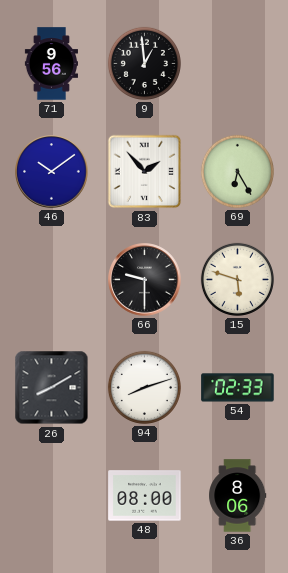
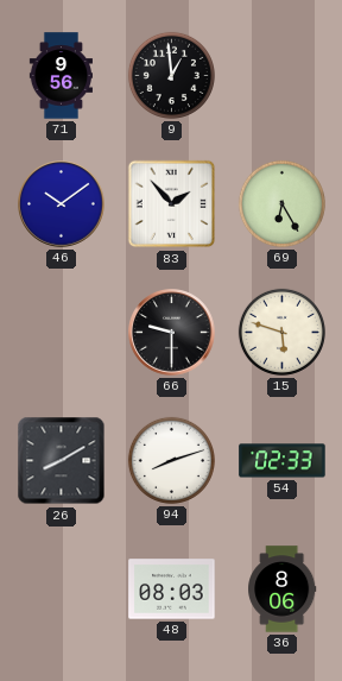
48: 08:00 -> 08:03
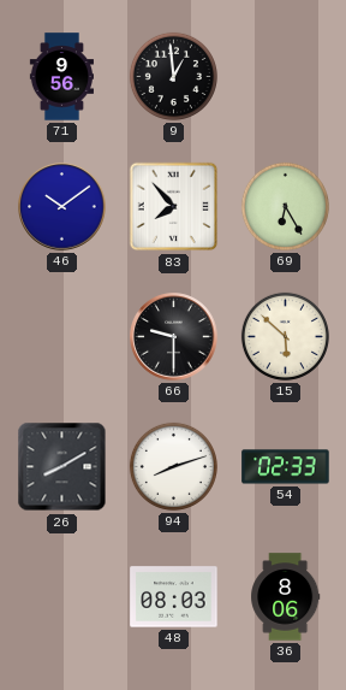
83: 1:53 -> 7:53
15: 5:48 -> 5:52
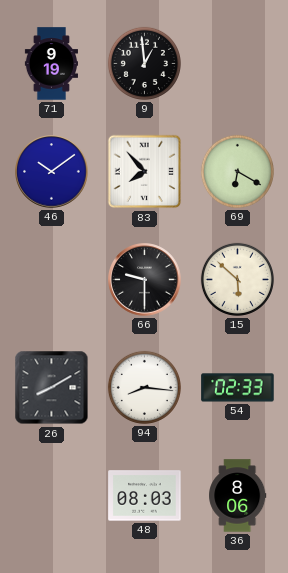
71: 9:56 -> 9:19
69: 6:25 -> 6:20
94: 8:12 -> 8:16
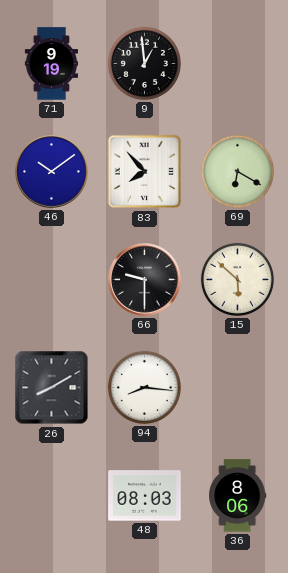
54: 02:33 -> none
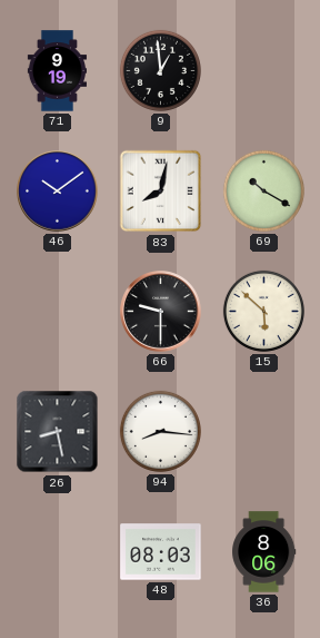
83: 7:53 -> 8:02
69: 6:20 -> 10:20
26: 8:10 -> 8:28
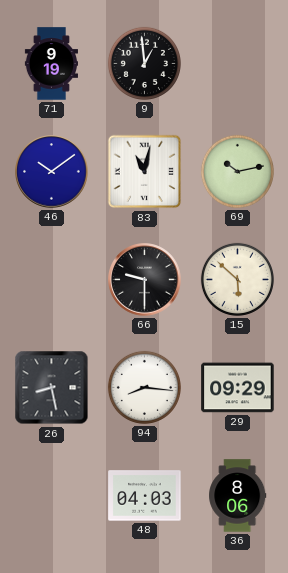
83: 8:02 -> 11:02
69: 10:20 -> 10:13
29: none -> 09:29
48: 08:03 -> 04:03
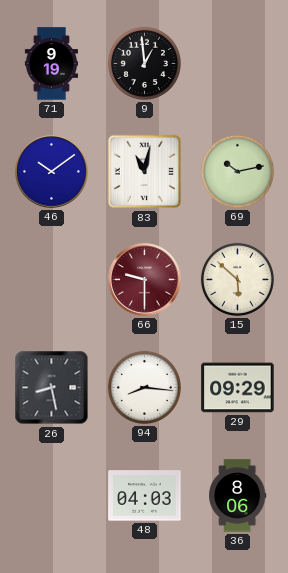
66 dial: black -> burgundy
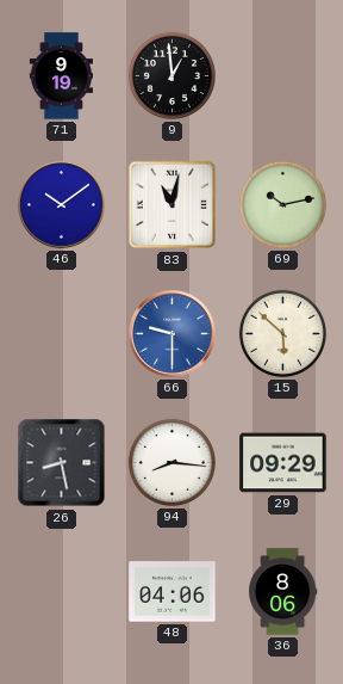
66 dial: burgundy -> blue
48: 04:03 -> 04:06
